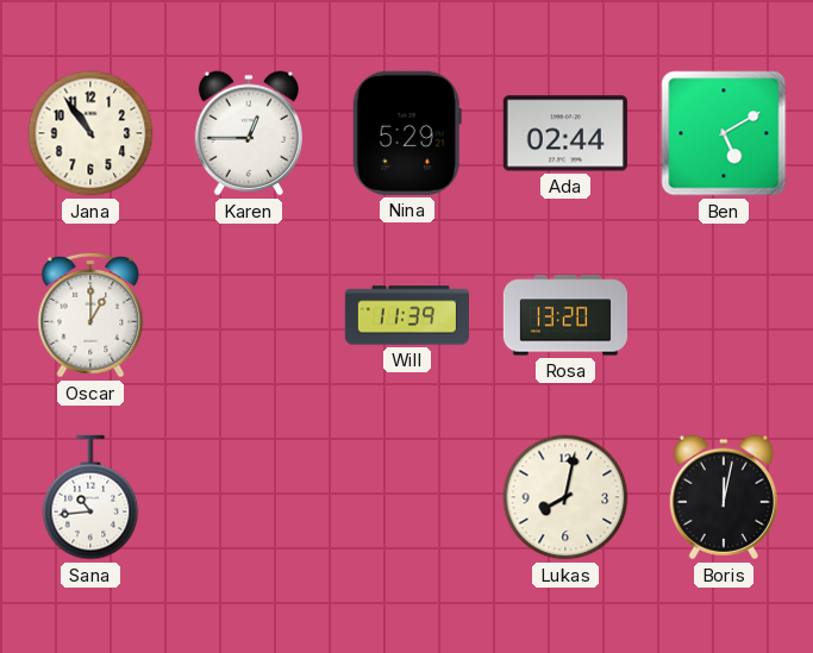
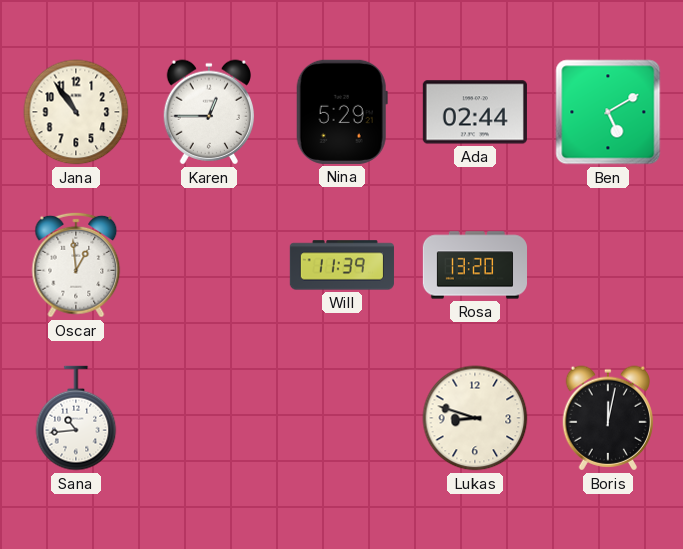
Oscar: 1:00 -> 12:59
Lukas: 8:02 -> 8:48
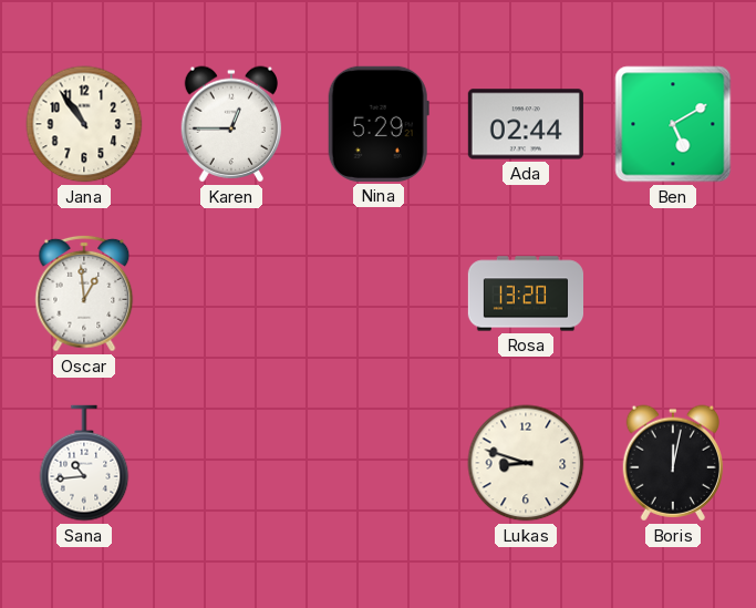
Will: 11:39 -> none
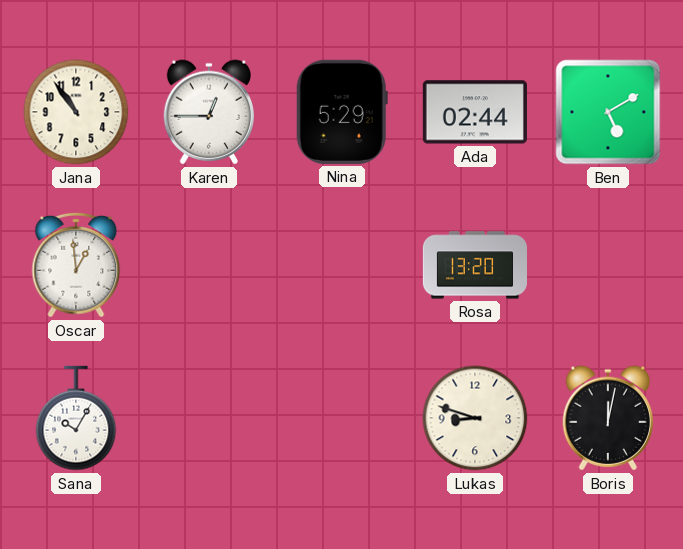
Sana: 10:44 -> 10:05
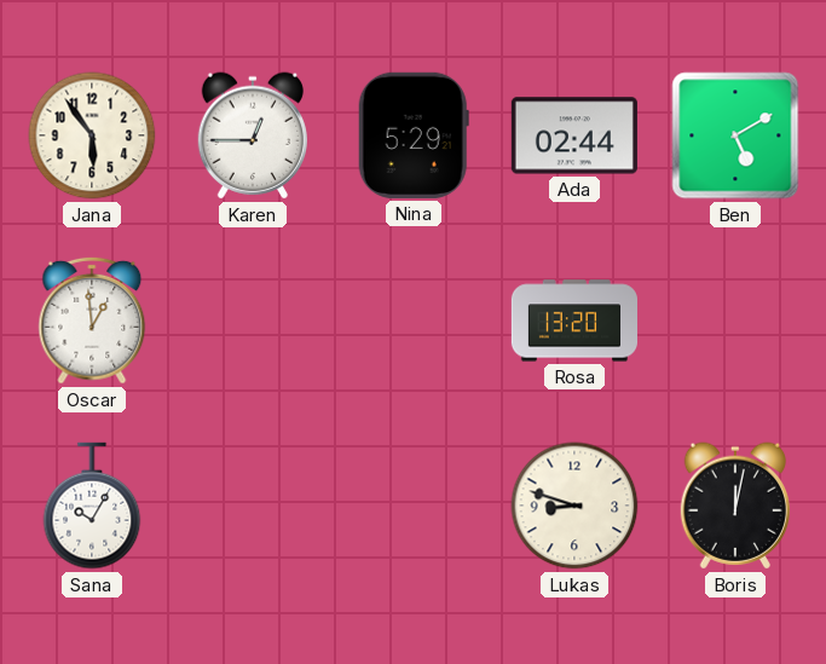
Jana: 10:54 -> 5:54
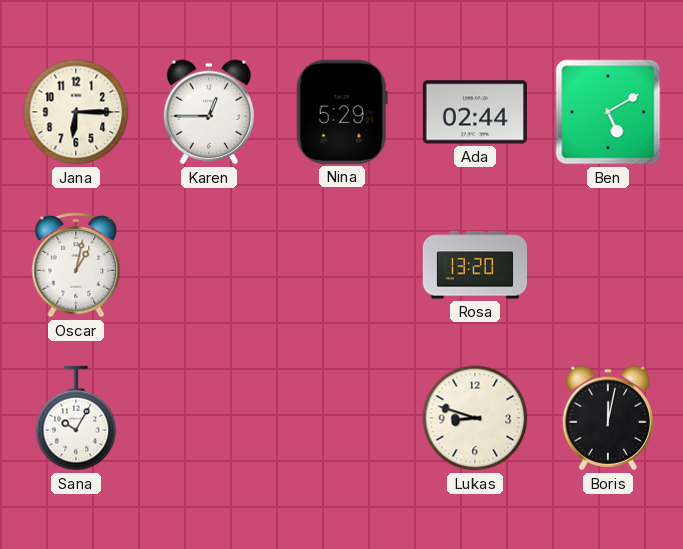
Jana: 5:54 -> 6:15
Oscar: 12:59 -> 1:02
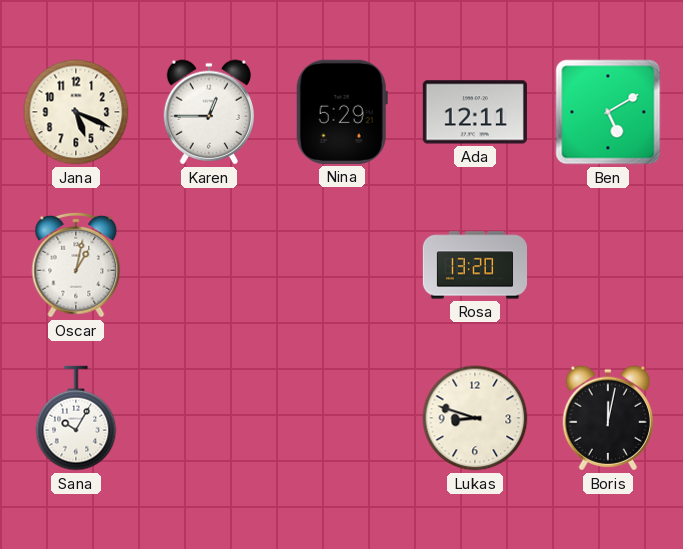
Jana: 6:15 -> 5:19
Ada: 02:44 -> 12:11
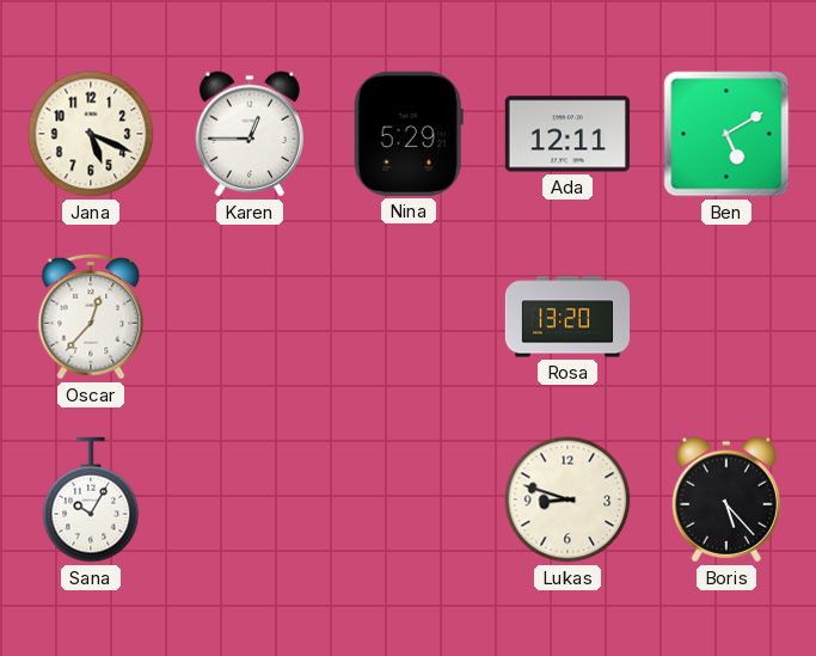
Oscar: 1:02 -> 12:37
Boris: 12:02 -> 5:23
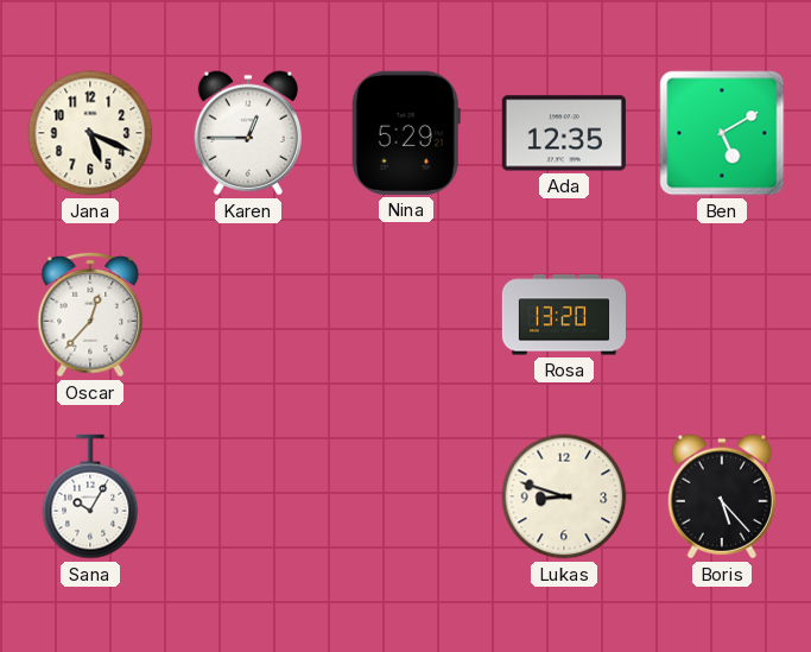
Ada: 12:11 -> 12:35
